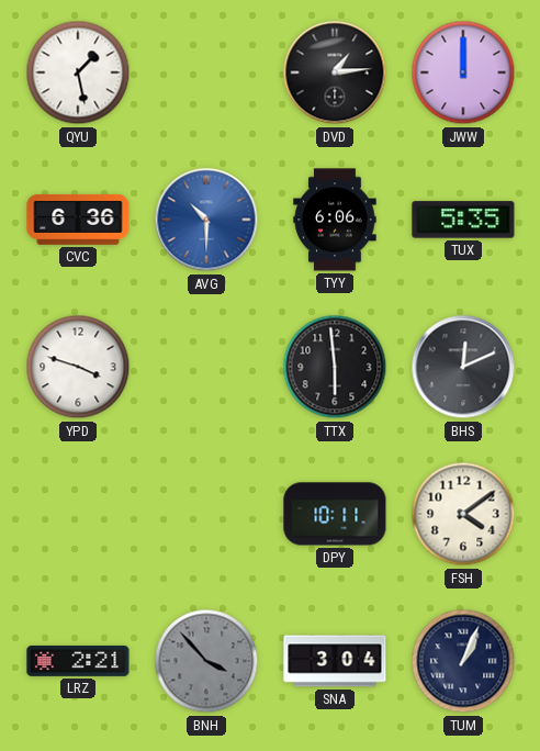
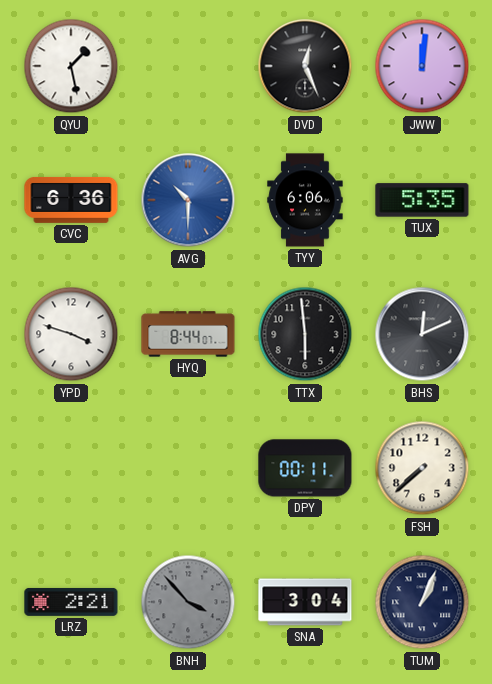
DVD: 1:14 -> 12:26
JWW: 12:00 -> 12:01
HYQ: none -> 8:44
DPY: 10:11 -> 00:11
FSH: 4:09 -> 7:38
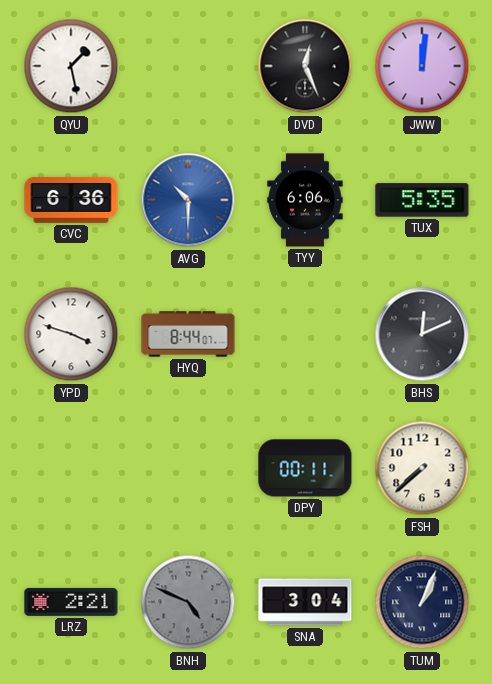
TTX: 5:59 -> none
BNH: 3:53 -> 4:49
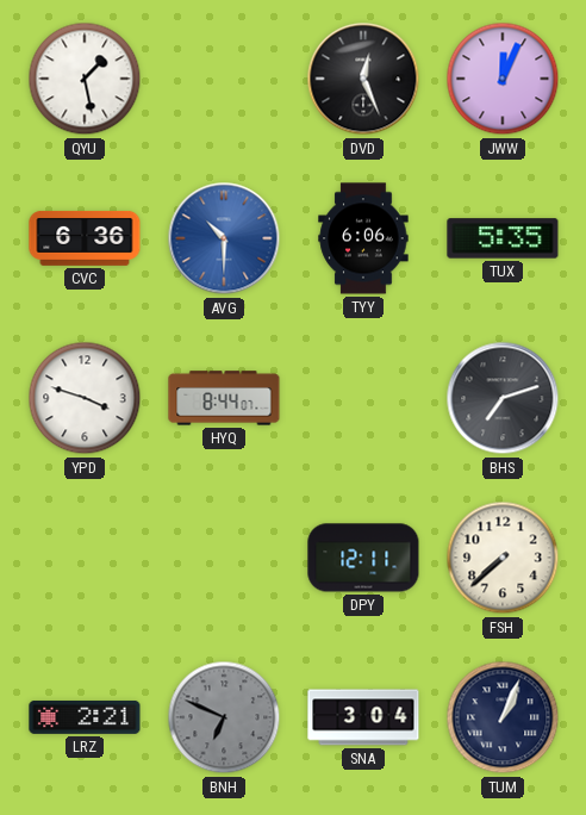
JWW: 12:01 -> 12:04
BHS: 12:11 -> 7:12
DPY: 00:11 -> 12:11
BNH: 4:49 -> 6:49
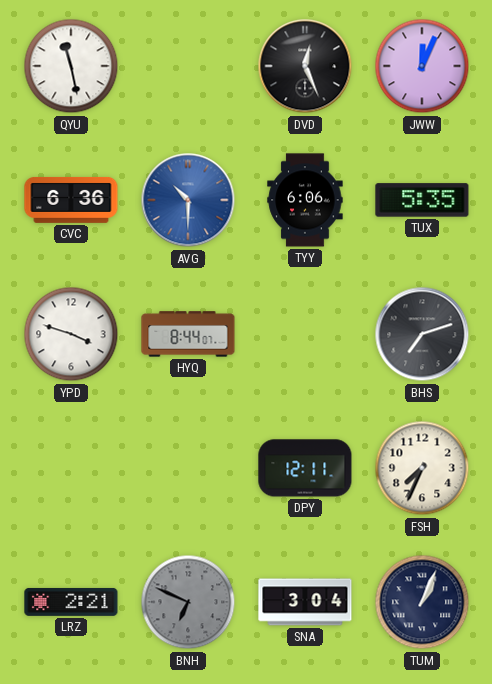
QYU: 1:28 -> 11:28
FSH: 7:38 -> 7:34
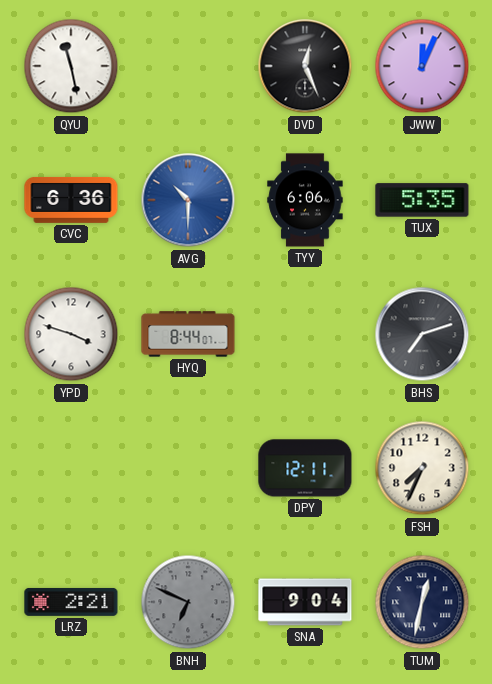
SNA: 3:04 -> 9:04
TUM: 1:04 -> 12:32
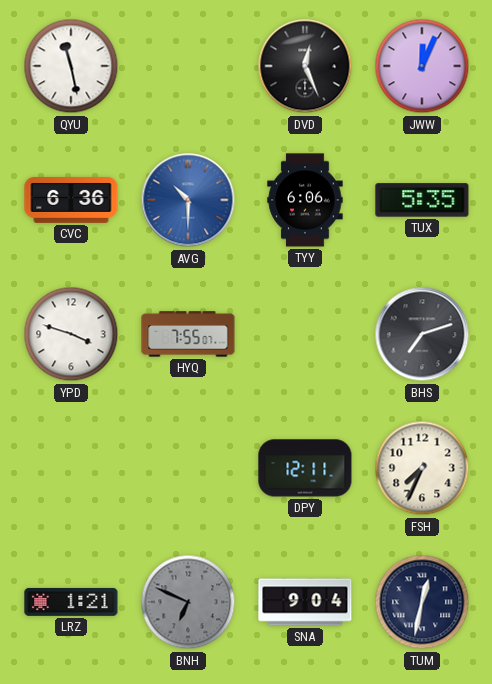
HYQ: 8:44 -> 7:55
LRZ: 2:21 -> 1:21
